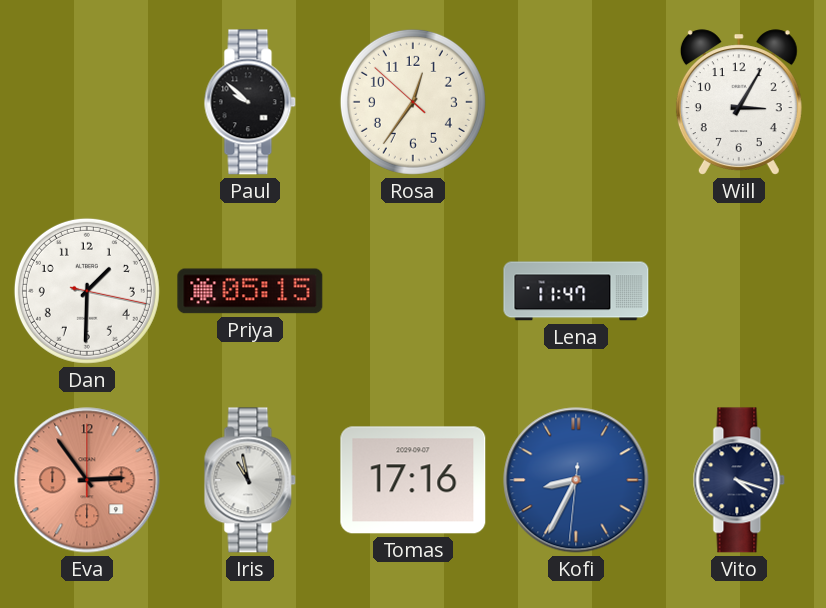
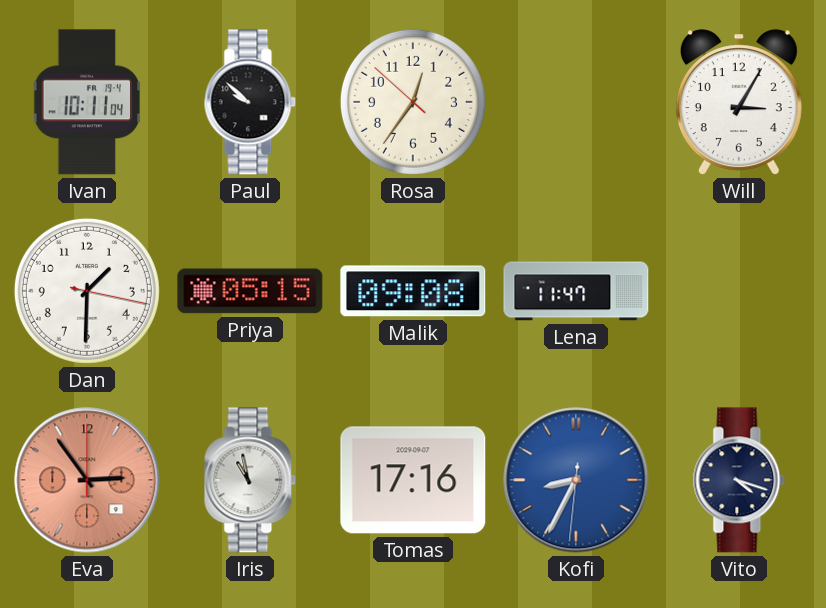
Ivan: none -> 10:11
Malik: none -> 09:08
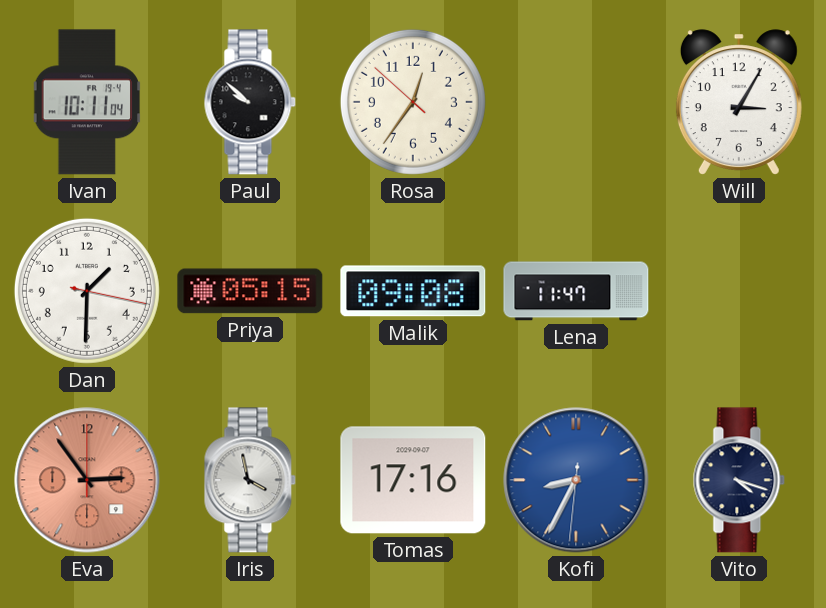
Iris: 10:58 -> 3:58
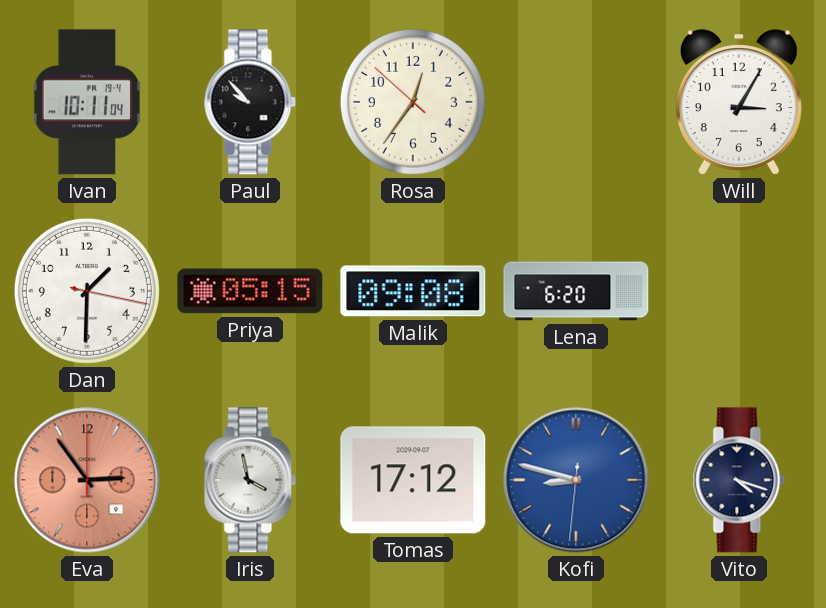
Paul: 9:52 -> 9:53
Lena: 11:47 -> 6:20
Tomas: 17:16 -> 17:12
Kofi: 8:34 -> 8:47
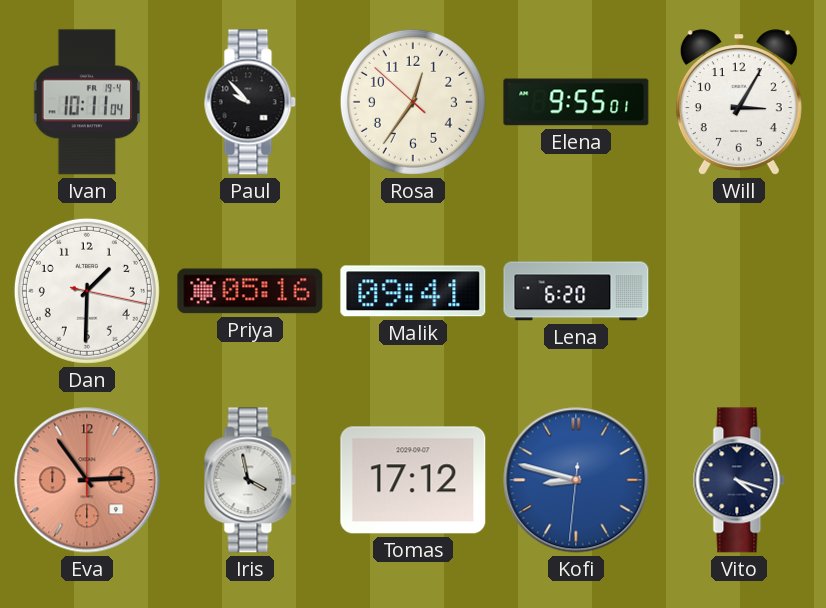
Elena: none -> 9:55
Priya: 05:15 -> 05:16
Malik: 09:08 -> 09:41
